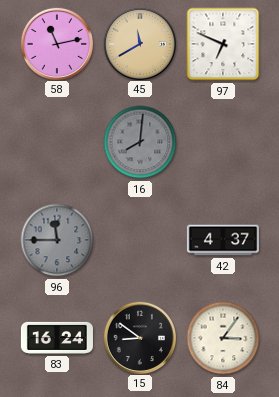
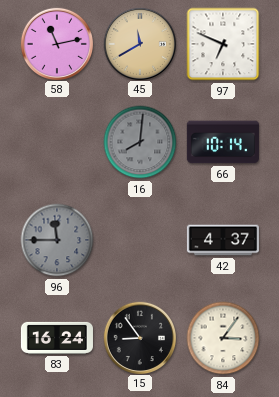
66: none -> 10:14
15: 8:51 -> 8:54
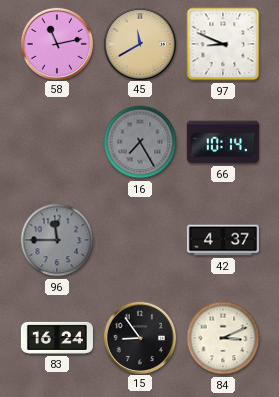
97: 6:49 -> 8:49
16: 8:01 -> 7:25
84: 3:06 -> 3:11
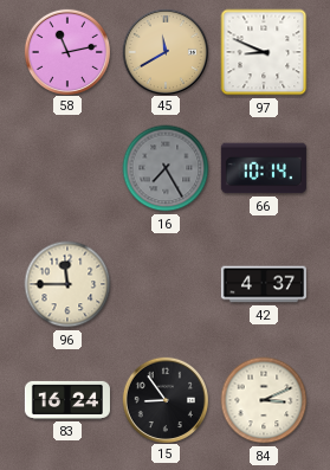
96 dial: grey -> cream
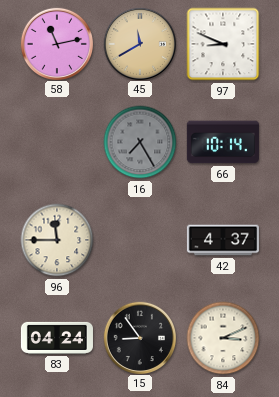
83: 16:24 -> 04:24
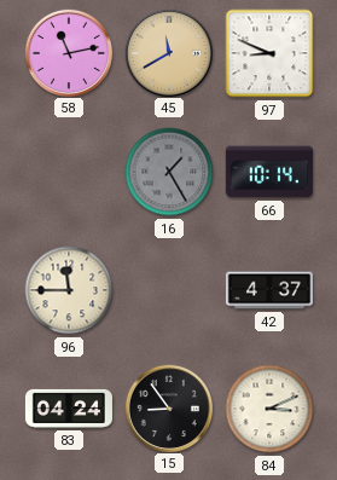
16: 7:25 -> 1:25
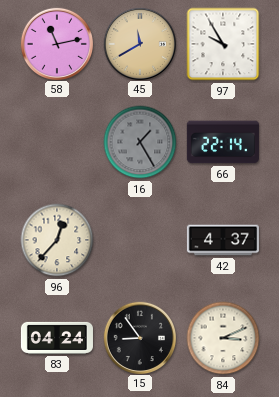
97: 8:49 -> 9:55
66: 10:14 -> 22:14
96: 11:45 -> 12:37
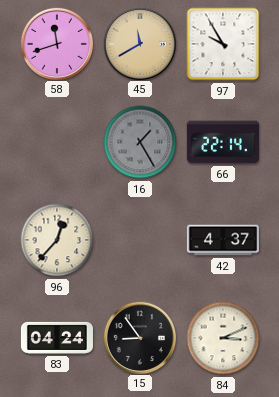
58: 11:13 -> 11:42
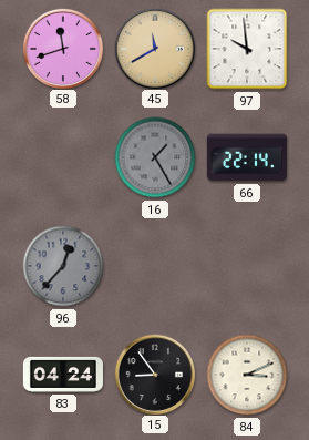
97: 9:55 -> 9:59
96 dial: cream -> grey
42: 4:37 -> none
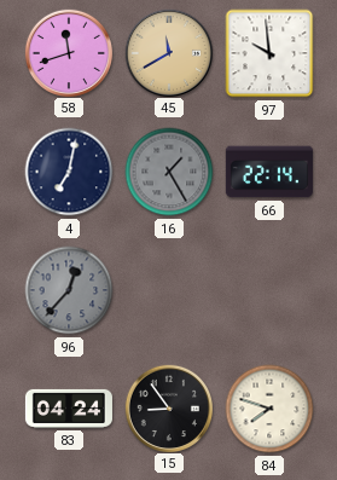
4: none -> 7:02
84: 3:11 -> 7:48
